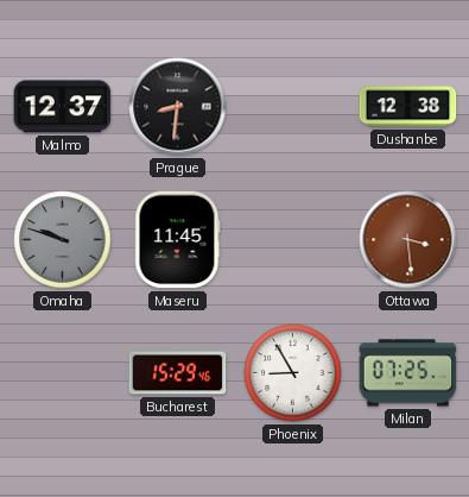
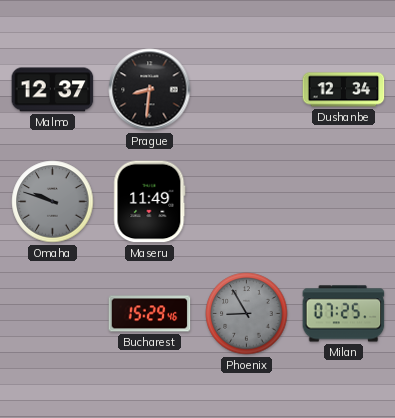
Dushanbe: 12:38 -> 12:34
Maseru: 11:45 -> 11:49
Ottawa: 3:29 -> none
Phoenix dial: white -> grey
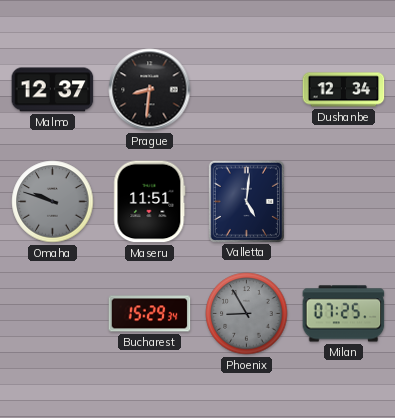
Maseru: 11:49 -> 11:51
Valletta: none -> 5:01
Bucharest: 15:29:46 -> 15:29:34
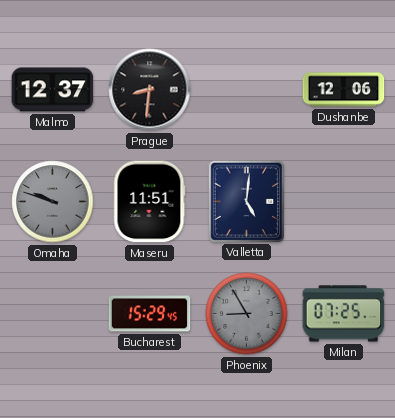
Dushanbe: 12:34 -> 12:06
Bucharest: 15:29:34 -> 15:29:45
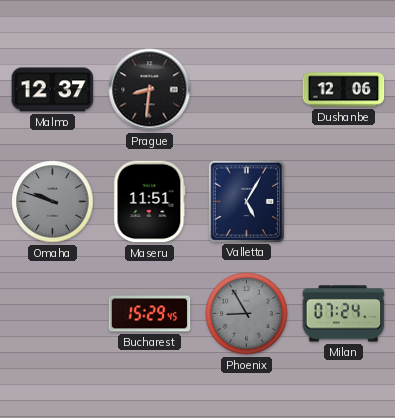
Valletta: 5:01 -> 5:05
Milan: 07:25 -> 07:24
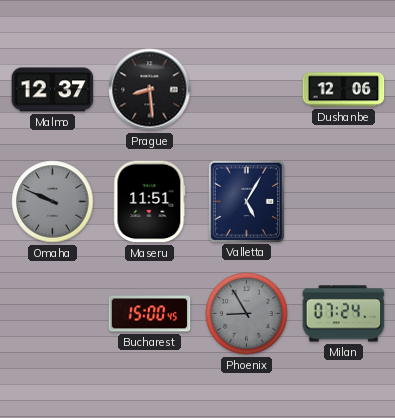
Prague: 8:31 -> 8:29
Omaha: 9:48 -> 9:49
Bucharest: 15:29 -> 15:00
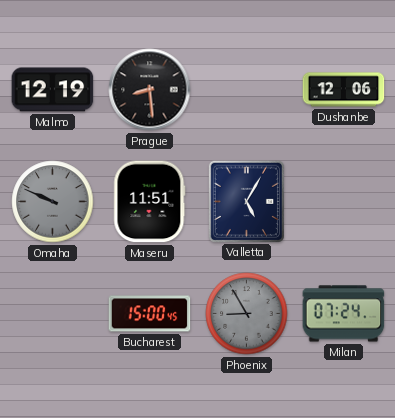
Malmo: 12:37 -> 12:19
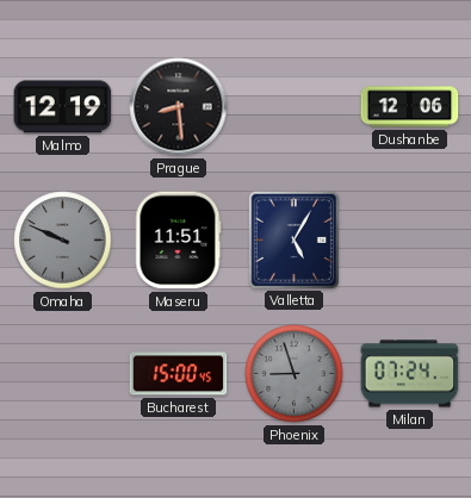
Phoenix: 8:55 -> 8:57
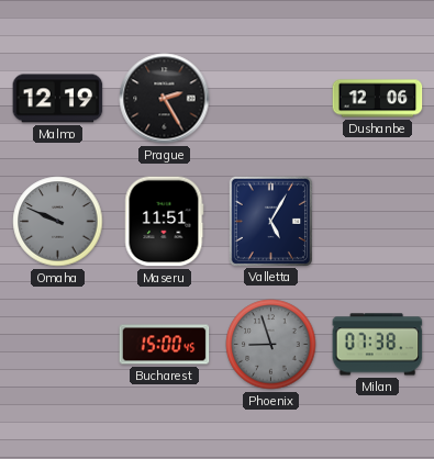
Prague: 8:29 -> 2:25
Milan: 07:24 -> 07:38
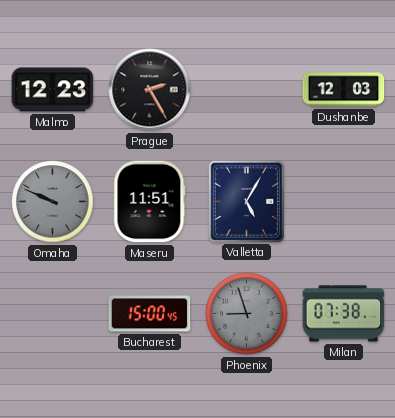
Malmo: 12:19 -> 12:23
Dushanbe: 12:06 -> 12:03
